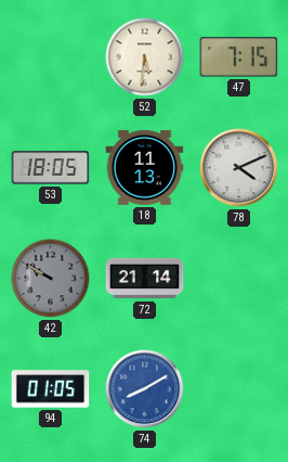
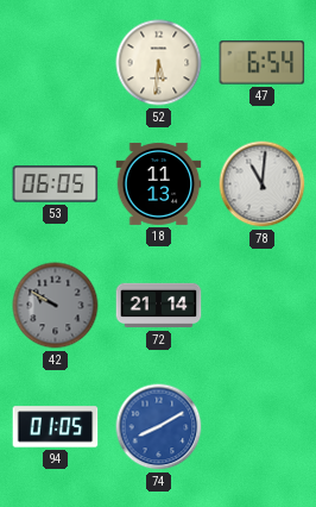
47: 7:15 -> 6:54
53: 18:05 -> 06:05
78: 4:11 -> 11:01
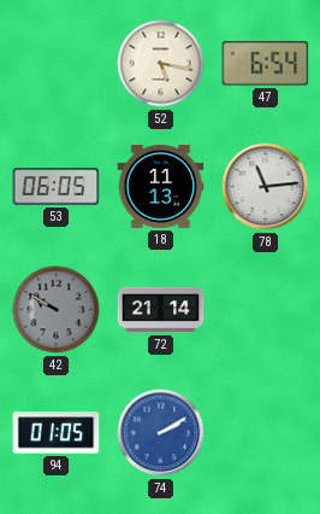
52: 5:31 -> 5:17
78: 11:01 -> 11:14
74: 8:10 -> 2:10
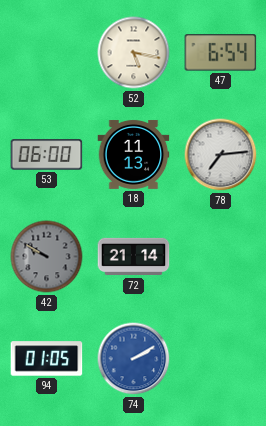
53: 06:05 -> 06:00
78: 11:14 -> 7:14
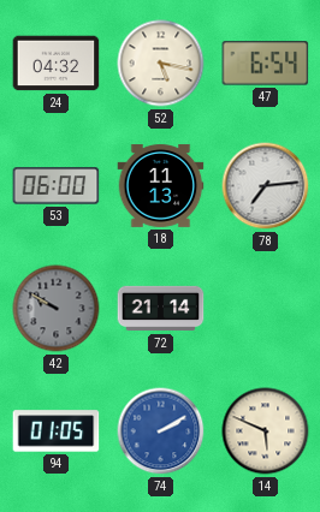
24: none -> 04:32
14: none -> 5:49
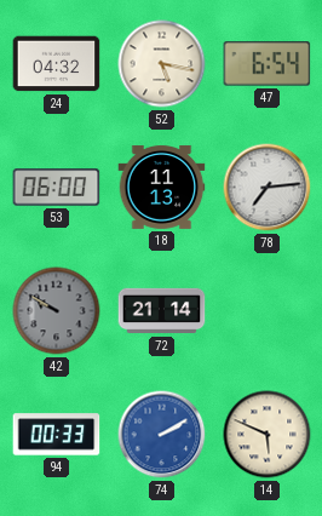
94: 01:05 -> 00:33
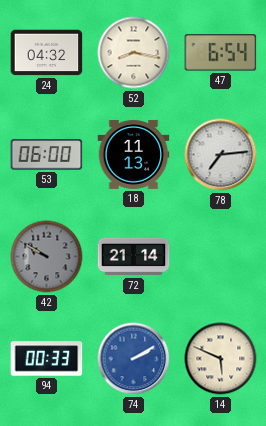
52: 5:17 -> 8:17
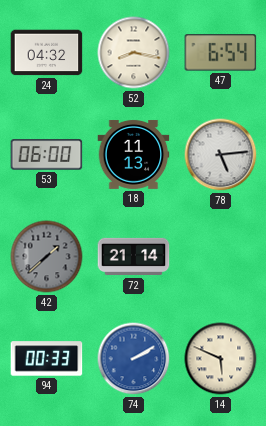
78: 7:14 -> 5:14
42: 9:50 -> 1:38
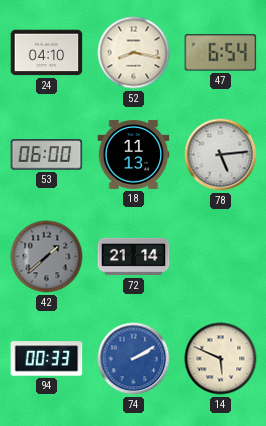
24: 04:32 -> 04:10
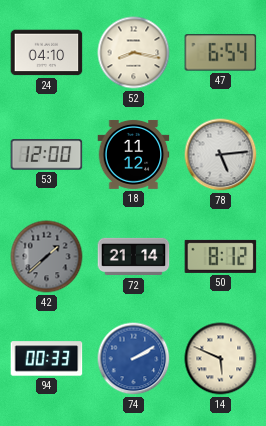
53: 06:00 -> 12:00
18: 11:13 -> 11:12
50: none -> 8:12
